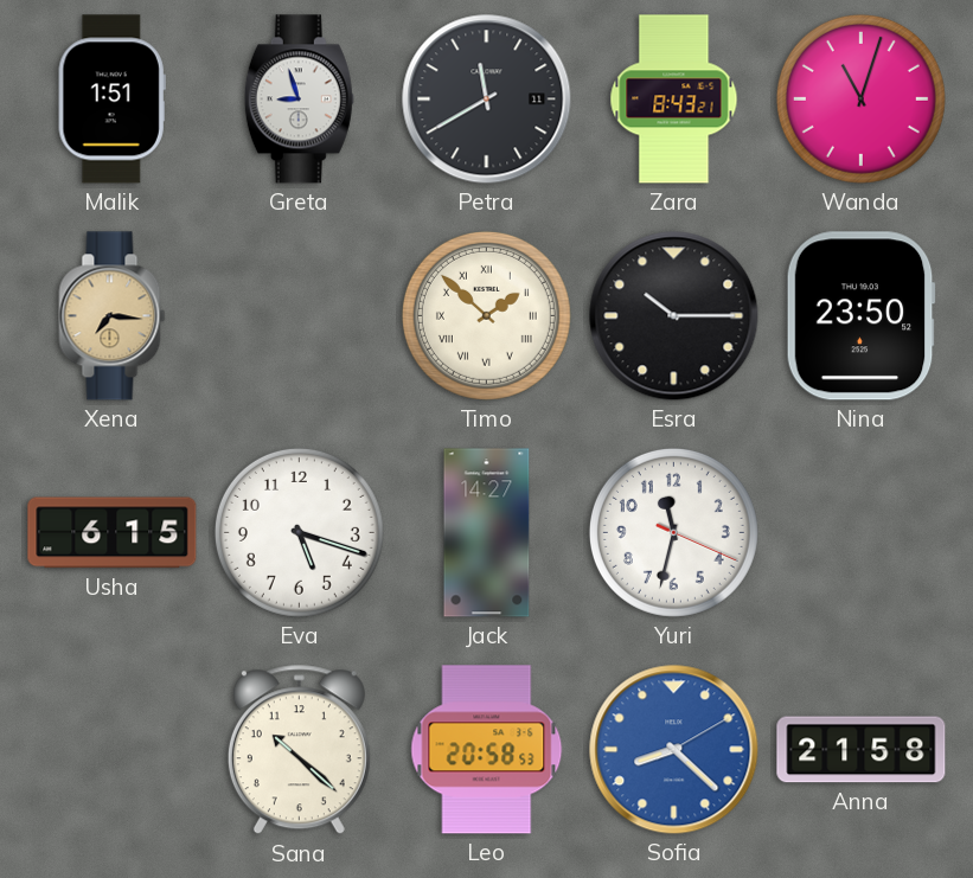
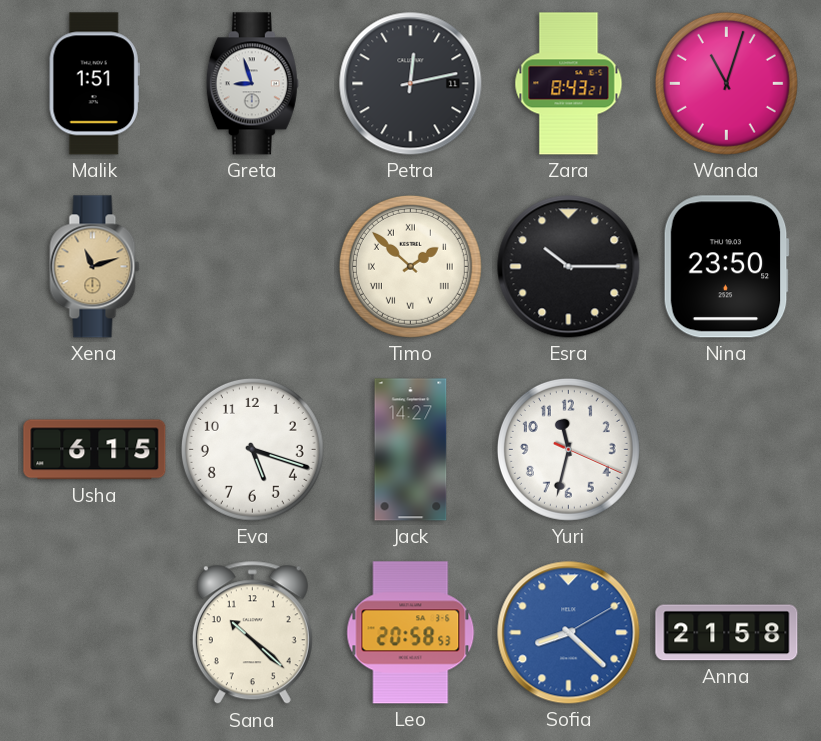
Petra: 11:40 -> 12:13
Xena: 7:16 -> 11:12
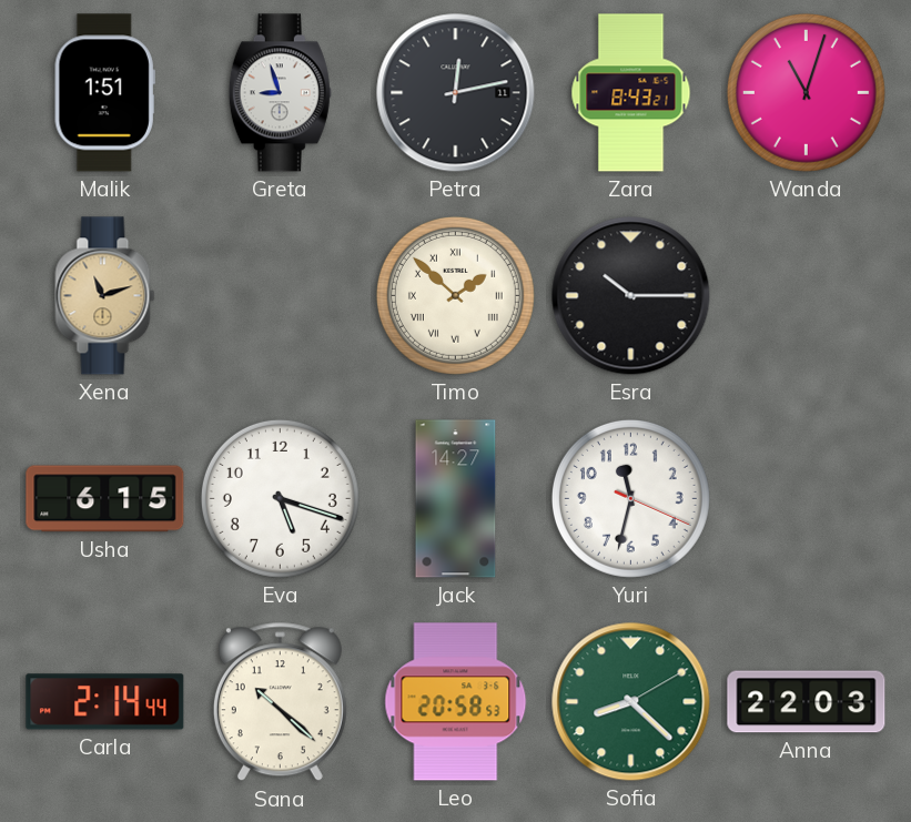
Nina: 23:50 -> none
Carla: none -> 2:14
Sofia dial: blue -> green
Anna: 21:58 -> 22:03
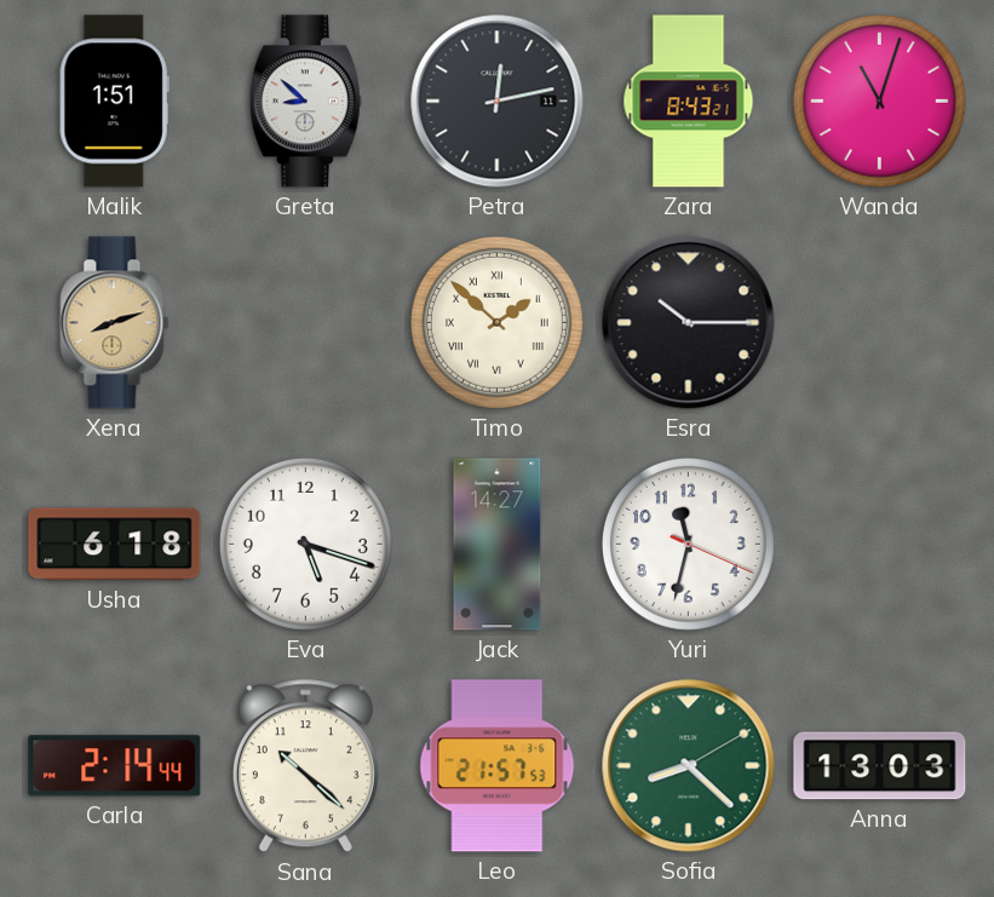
Greta: 8:57 -> 8:52
Xena: 11:12 -> 8:12
Usha: 6:15 -> 6:18
Leo: 20:58 -> 21:57
Anna: 22:03 -> 13:03
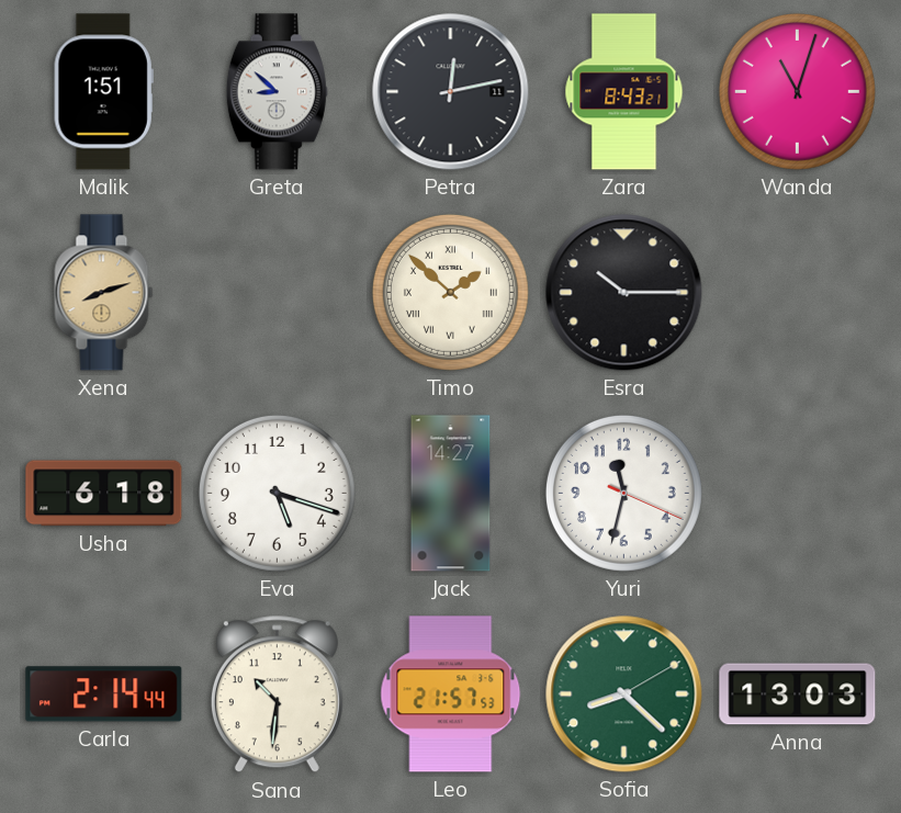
Sana: 10:22 -> 10:31
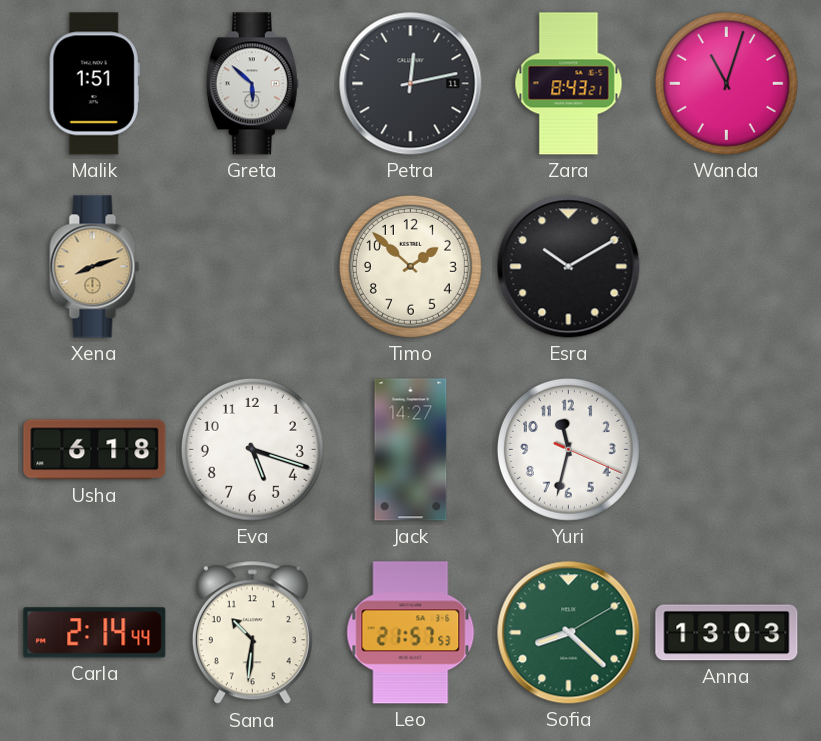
Greta: 8:52 -> 5:52
Timo numerals: Roman -> Arabic
Esra: 10:15 -> 10:10
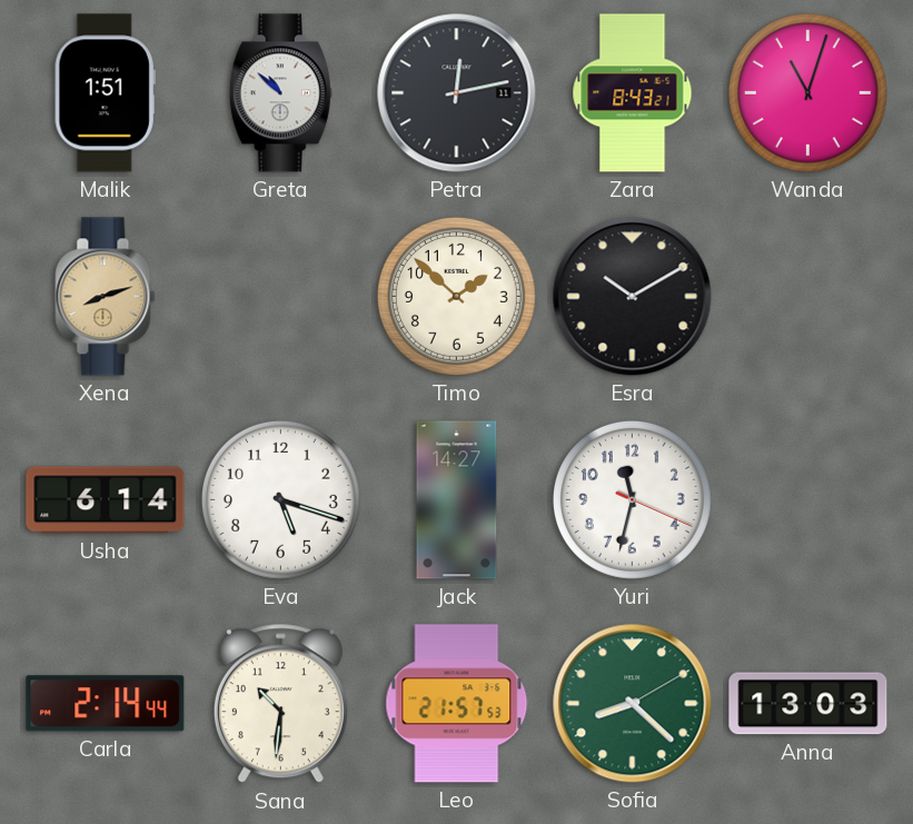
Greta: 5:52 -> 10:52
Usha: 6:18 -> 6:14
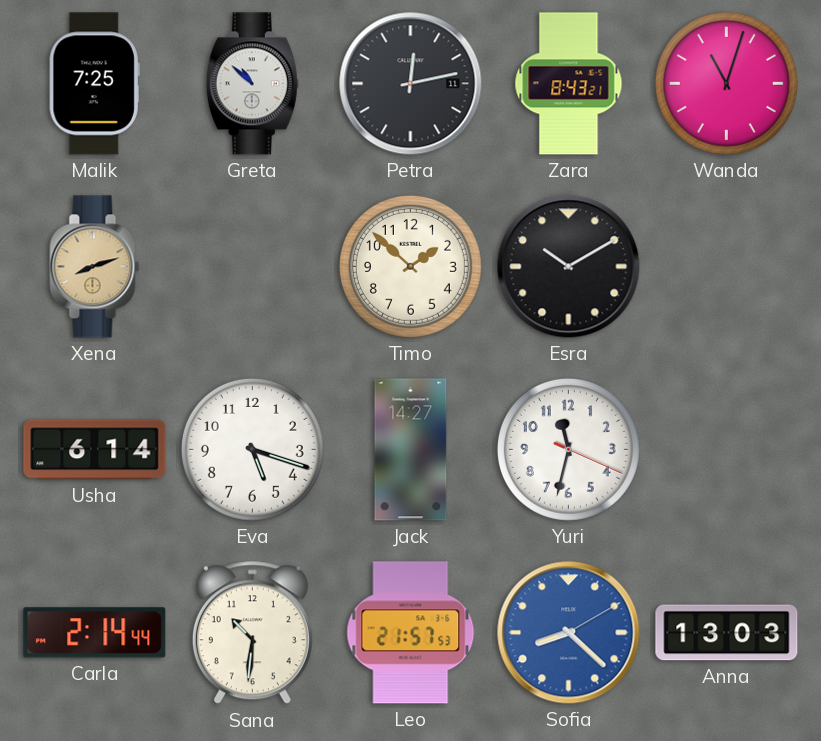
Malik: 1:51 -> 7:25
Sofia dial: green -> blue
